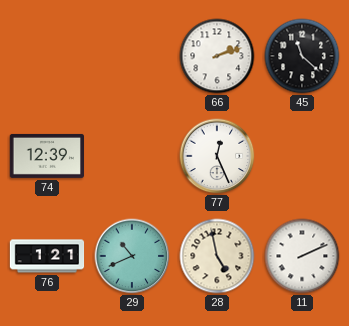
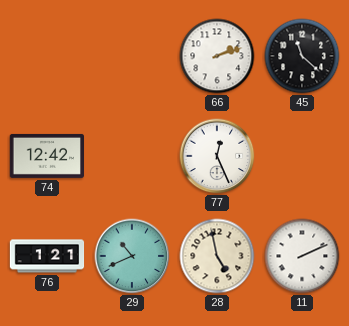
74: 12:39 -> 12:42
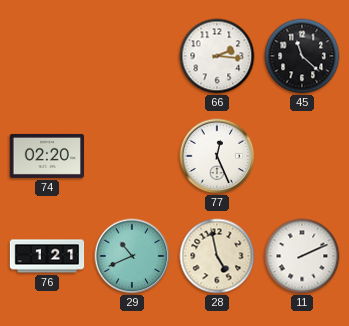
66: 2:12 -> 2:16
74: 12:42 -> 02:20
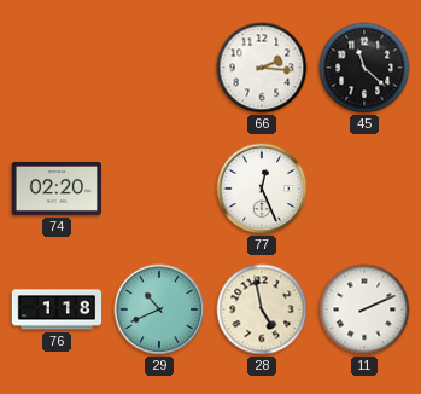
76: 1:21 -> 1:18
